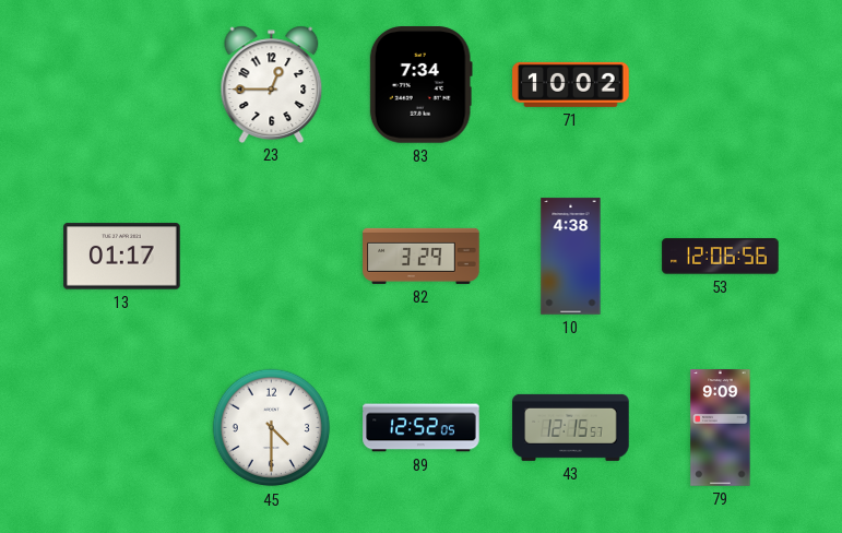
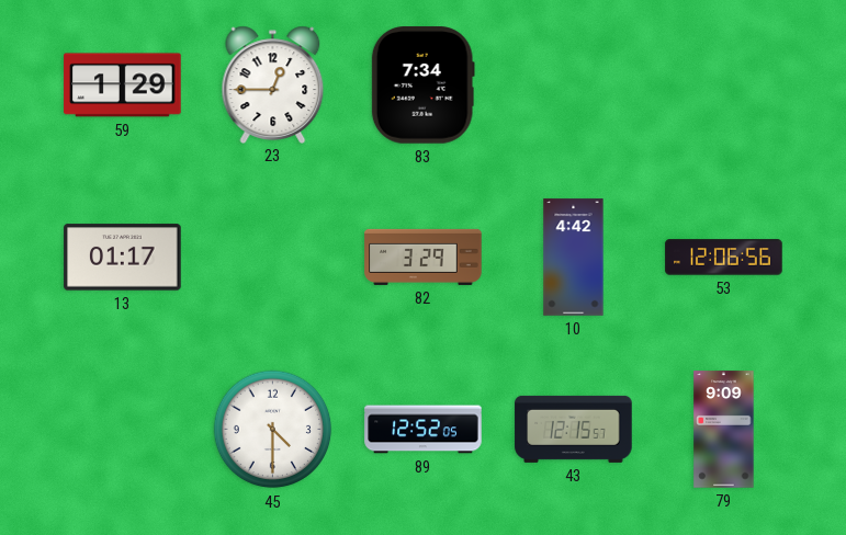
59: none -> 1:29
71: 10:02 -> none
10: 4:38 -> 4:42
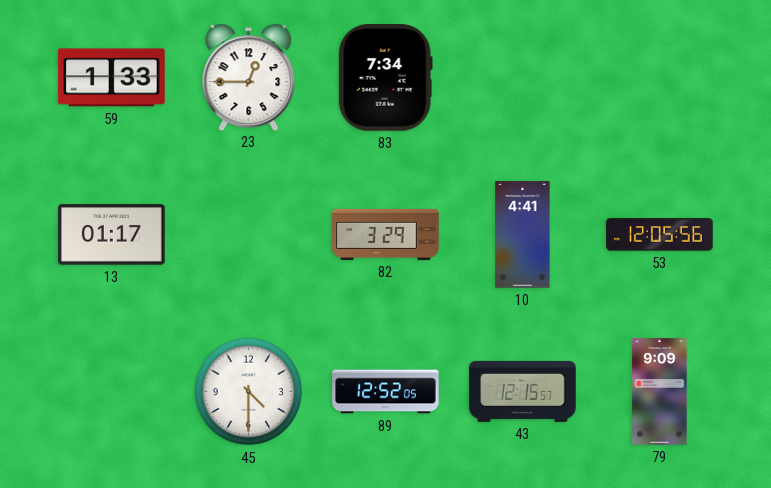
59: 1:29 -> 1:33
10: 4:42 -> 4:41
53: 12:06 -> 12:05
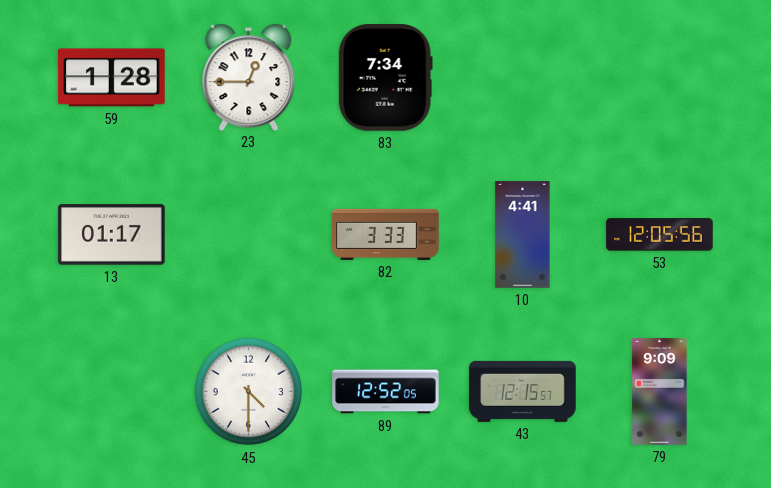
59: 1:33 -> 1:28
82: 3:29 -> 3:33
